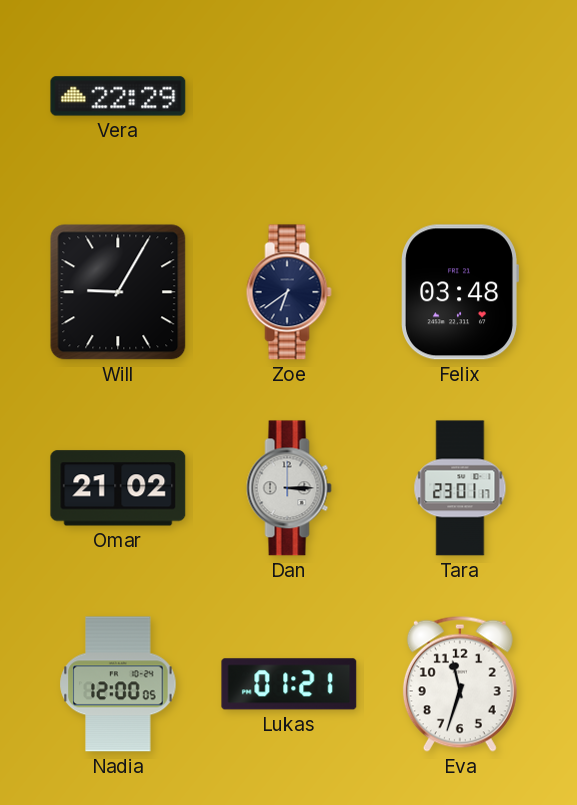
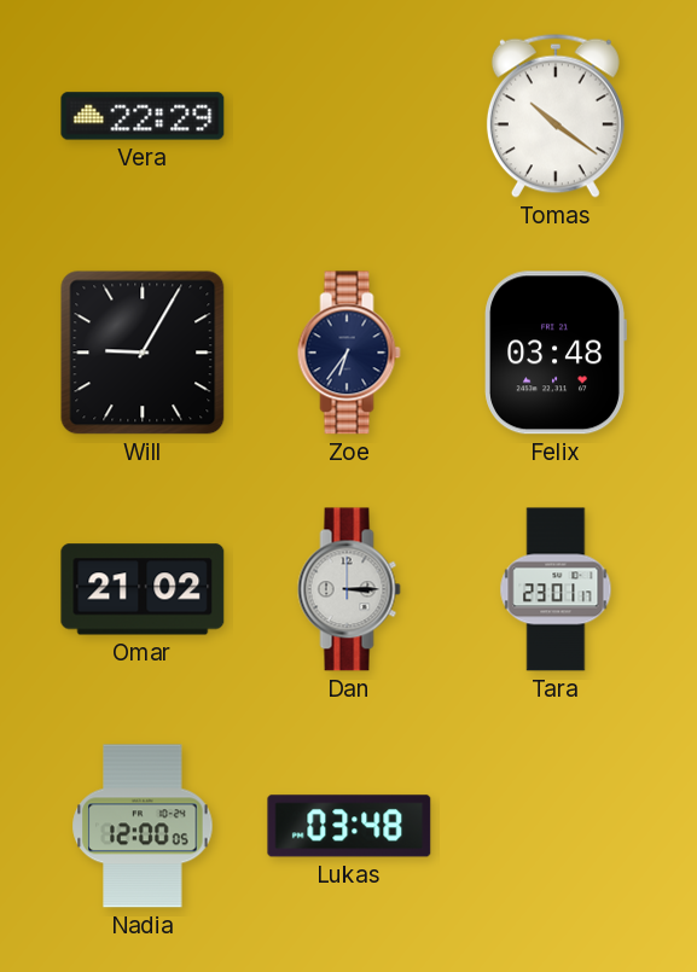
Tomas: none -> 10:21
Zoe: 6:39 -> 6:36
Lukas: 01:21 -> 03:48
Eva: 11:33 -> none
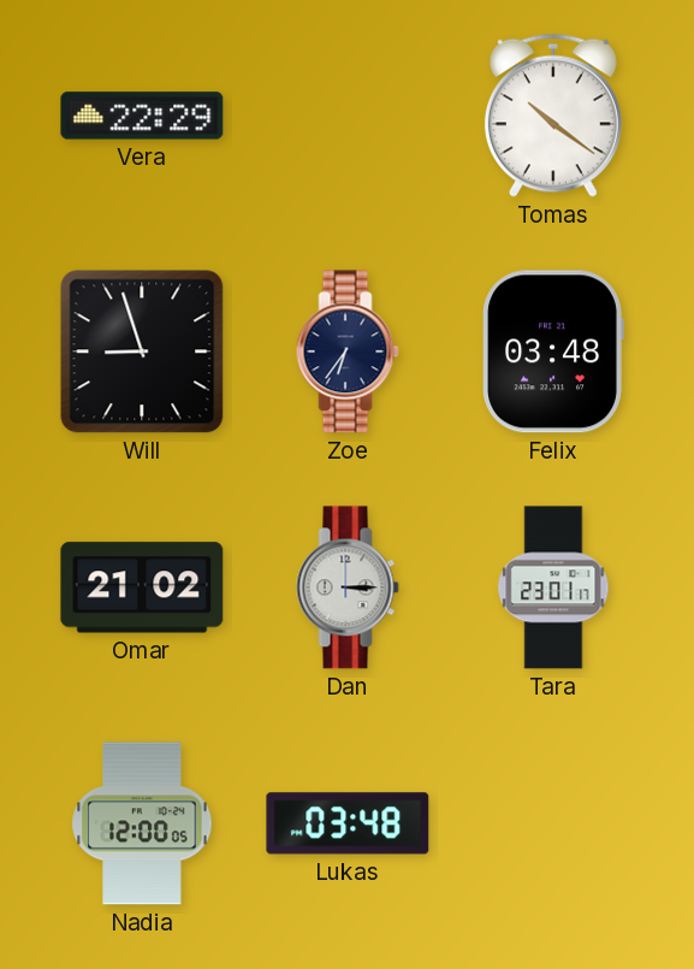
Will: 9:05 -> 8:57
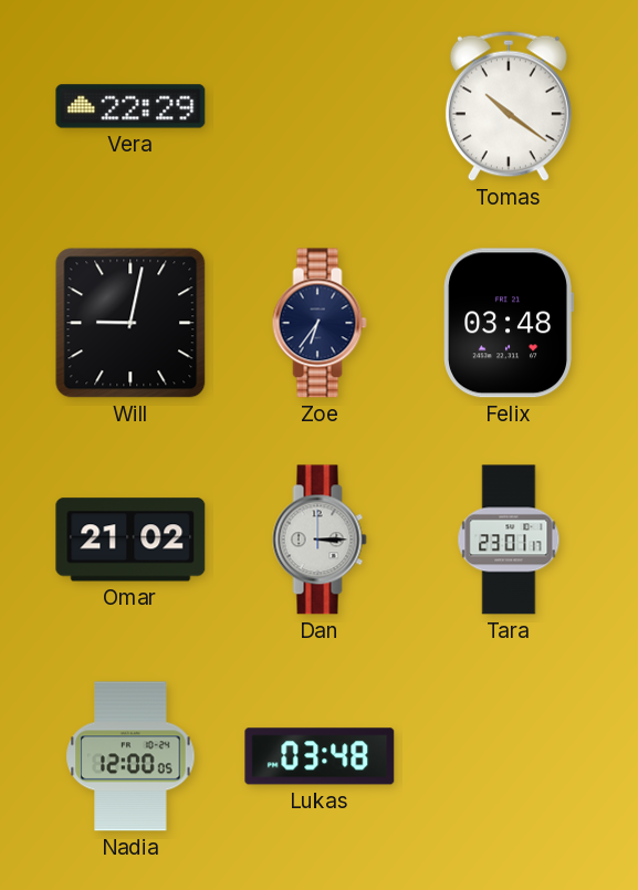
Will: 8:57 -> 9:02
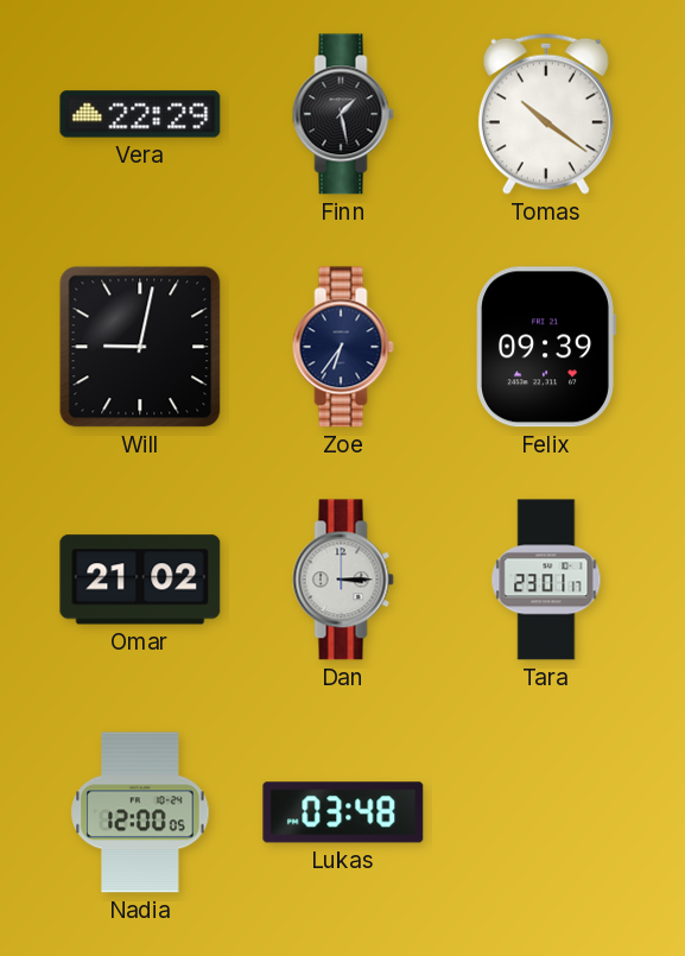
Finn: none -> 1:28
Felix: 03:48 -> 09:39
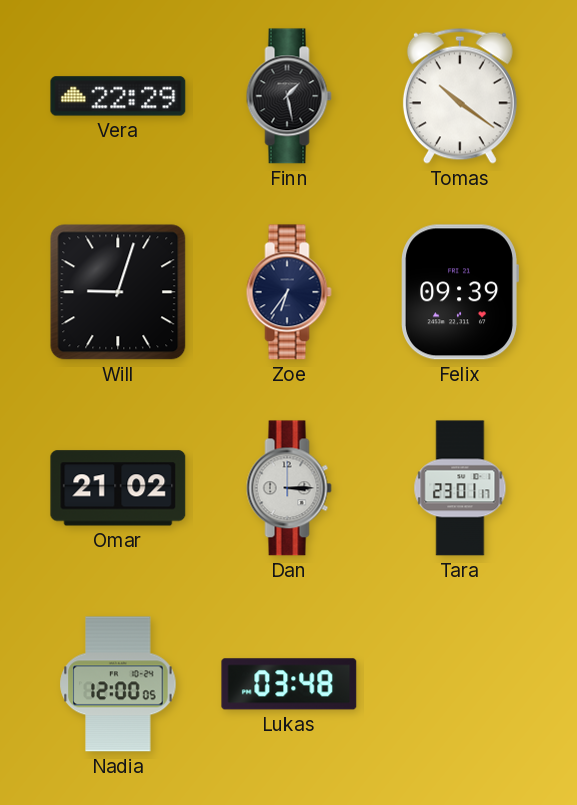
Will: 9:02 -> 9:03
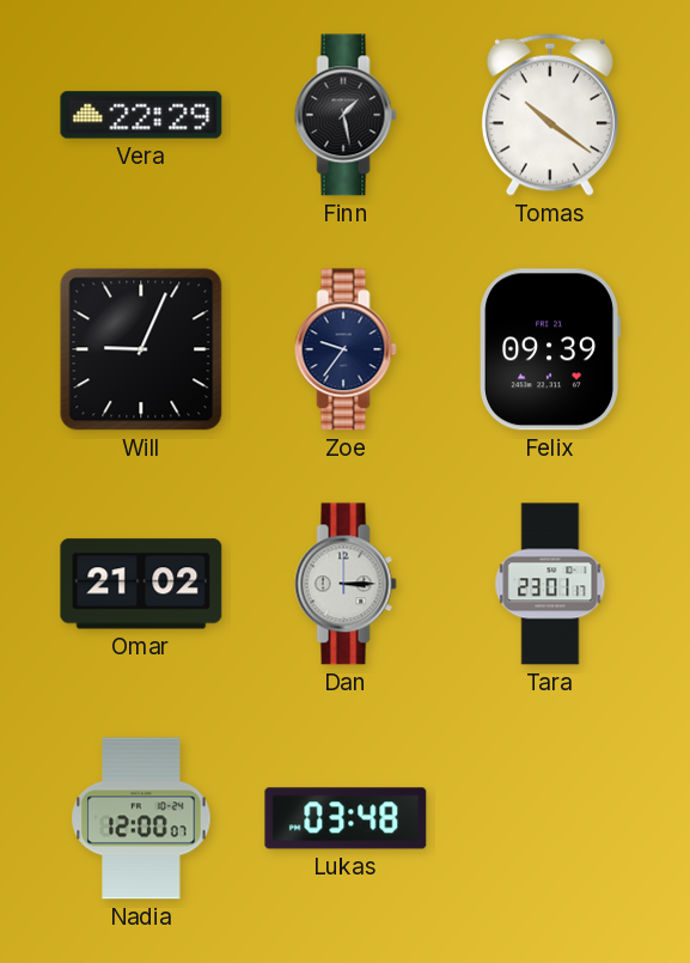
Will: 9:03 -> 9:04
Zoe: 6:36 -> 9:36
Nadia: 12:00:05 -> 12:00:07
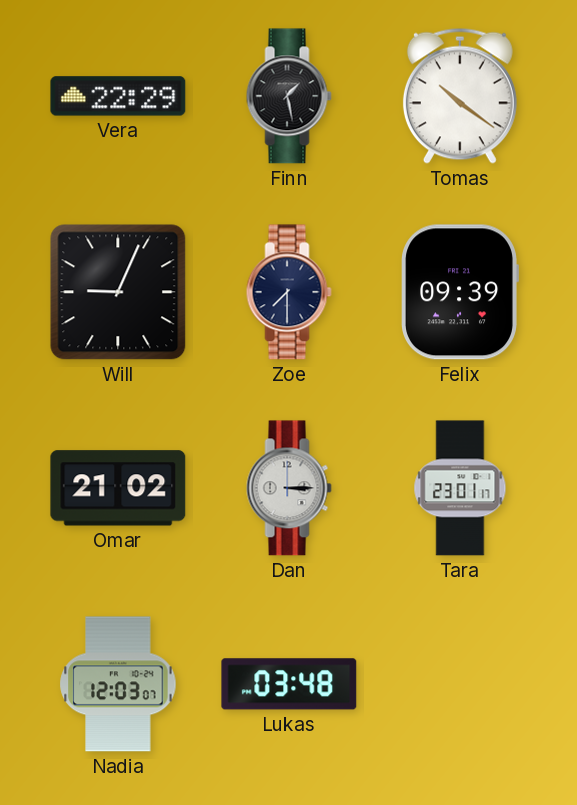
Zoe: 9:36 -> 7:30
Nadia: 12:00 -> 12:03
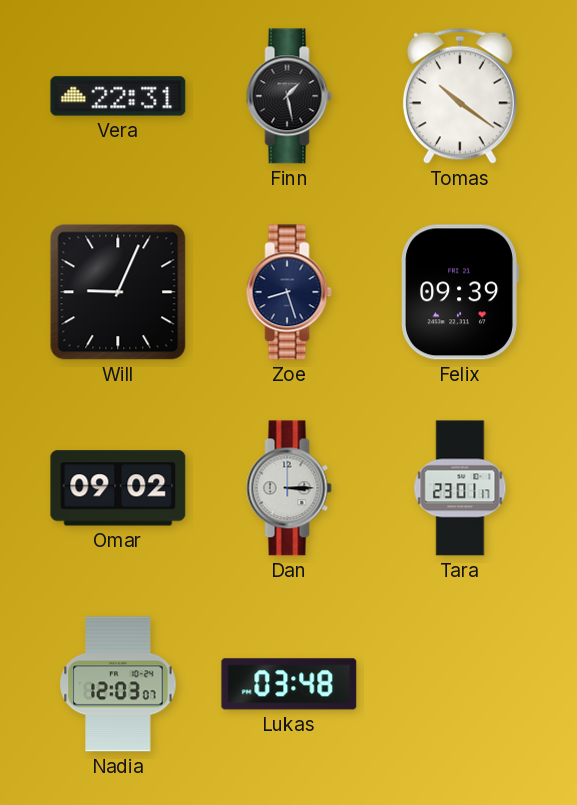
Vera: 22:29 -> 22:31
Zoe: 7:30 -> 8:27
Omar: 21:02 -> 09:02
